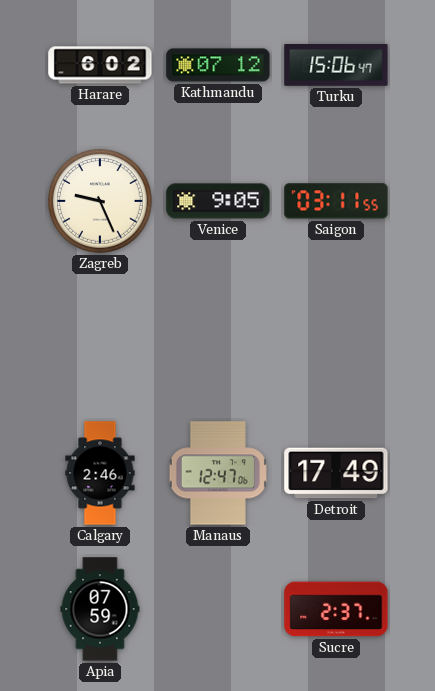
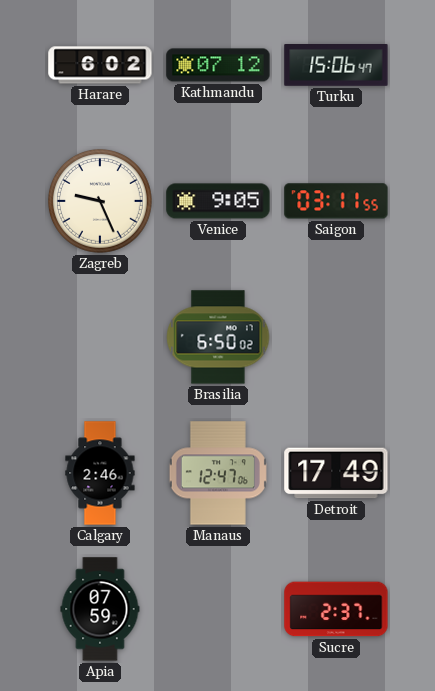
Brasilia: none -> 6:50
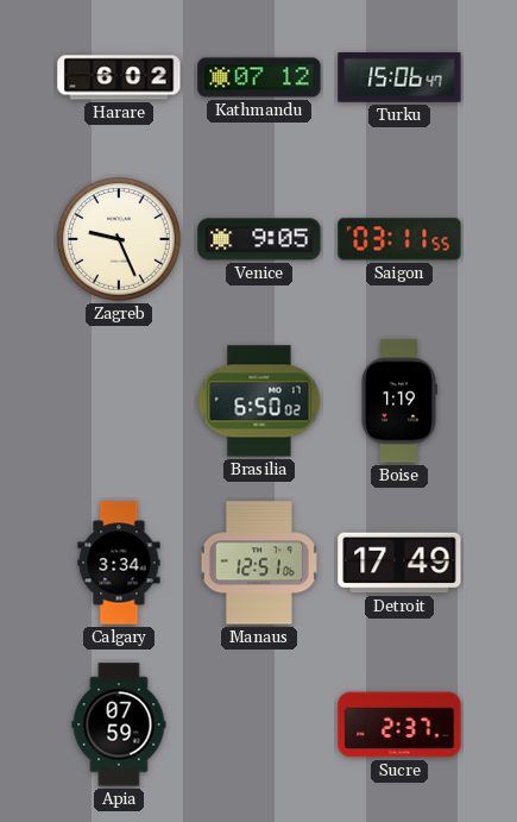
Boise: none -> 1:19
Calgary: 2:46 -> 3:34
Manaus: 12:47 -> 12:51
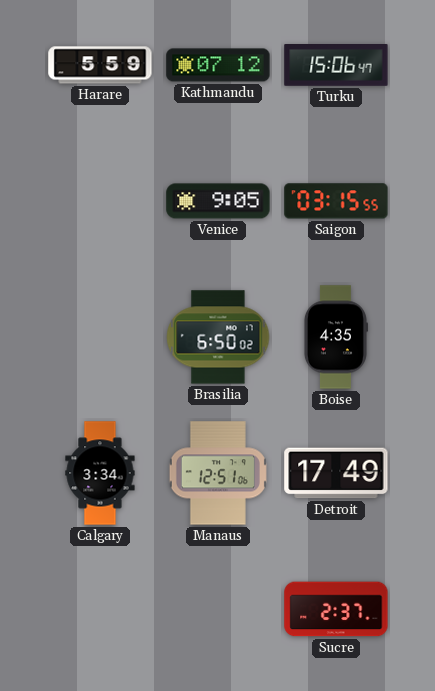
Harare: 6:02 -> 5:59
Zagreb: 9:26 -> none
Saigon: 03:11 -> 03:15
Boise: 1:19 -> 4:35
Apia: 07:59 -> none
